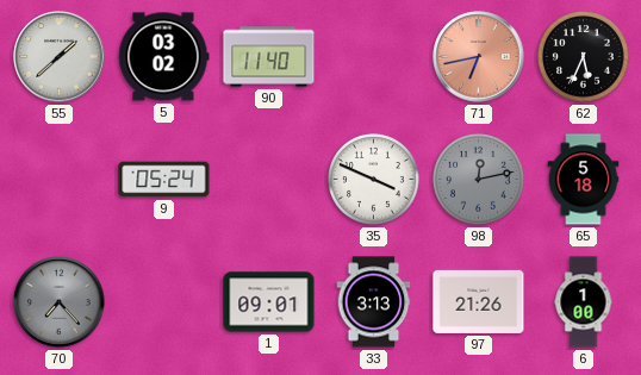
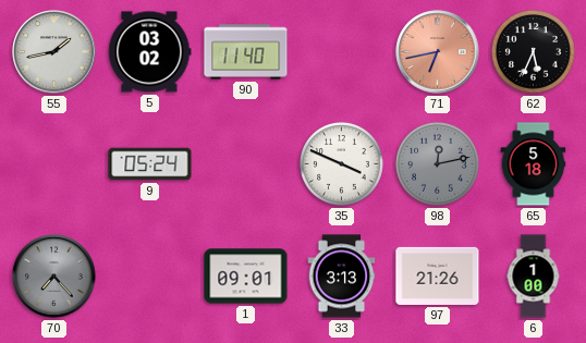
55: 1:38 -> 1:43
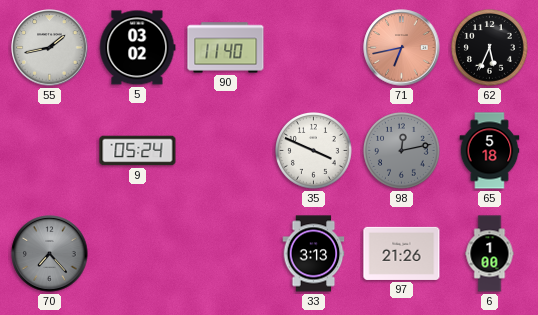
1: 09:01 -> none
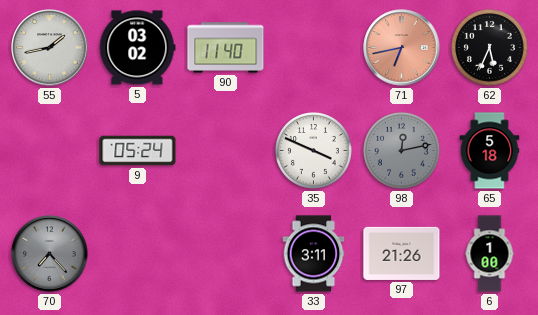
33: 3:13 -> 3:11
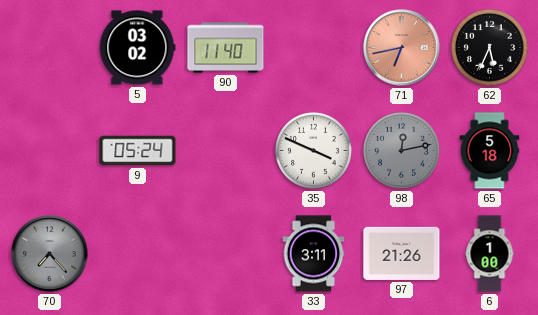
55: 1:43 -> none
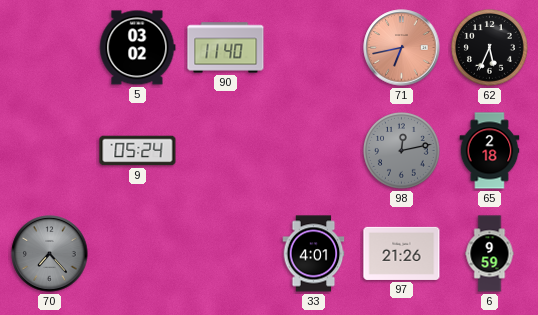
35: 3:49 -> none
65: 5:18 -> 2:18
33: 3:11 -> 4:01
6: 1:00 -> 9:59
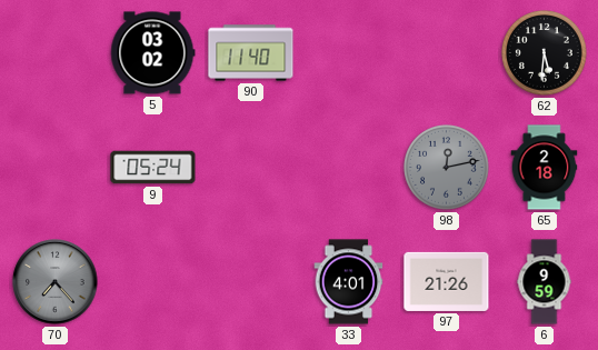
71: 6:43 -> none
62: 5:34 -> 5:31
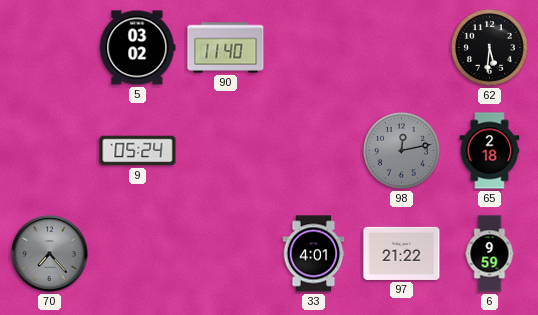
97: 21:26 -> 21:22
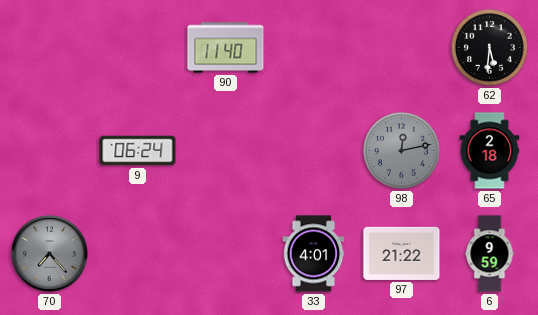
5: 03:02 -> none
9: 05:24 -> 06:24
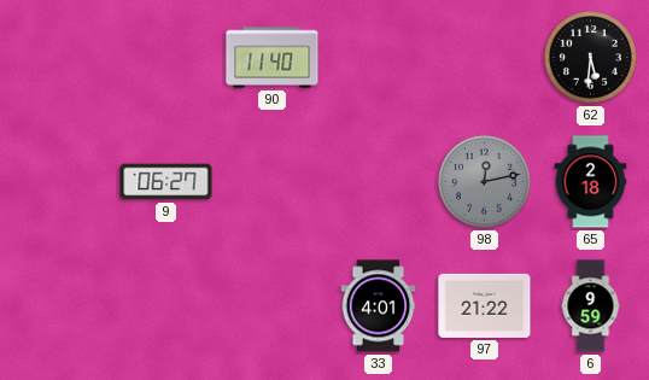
9: 06:24 -> 06:27
70: 7:23 -> none
